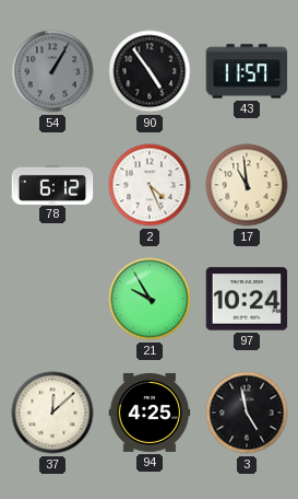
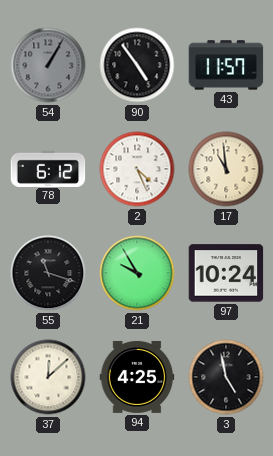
55: none -> 11:18
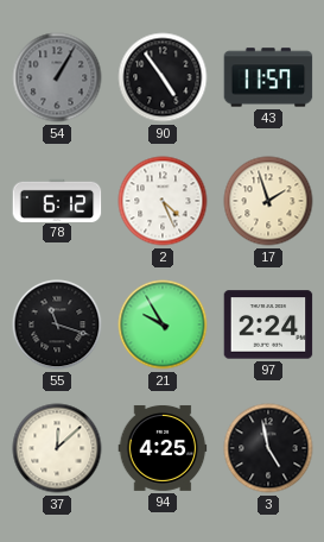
17: 10:59 -> 1:57
97: 10:24 -> 2:24
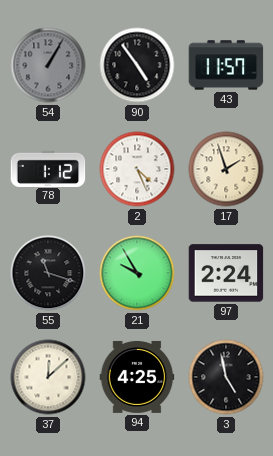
78: 6:12 -> 1:12
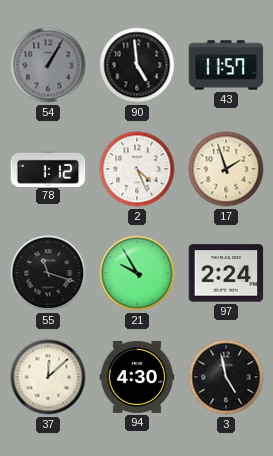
90: 4:54 -> 4:59
94: 4:25 -> 4:30
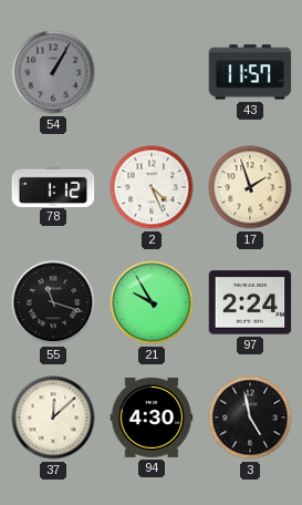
90: 4:59 -> none
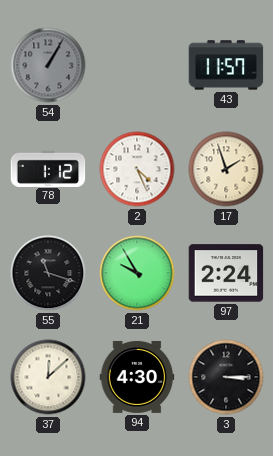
3: 4:58 -> 3:15
